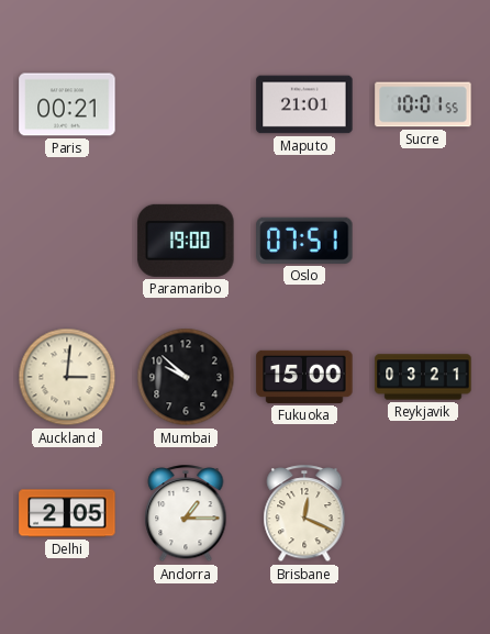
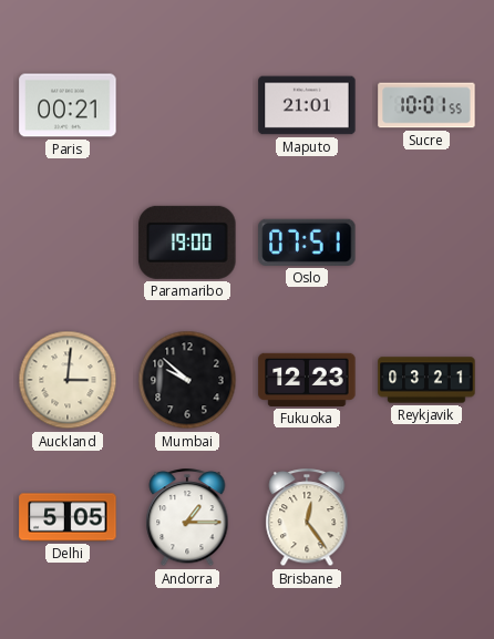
Fukuoka: 15:00 -> 12:23
Delhi: 2:05 -> 5:05
Brisbane: 12:19 -> 12:24
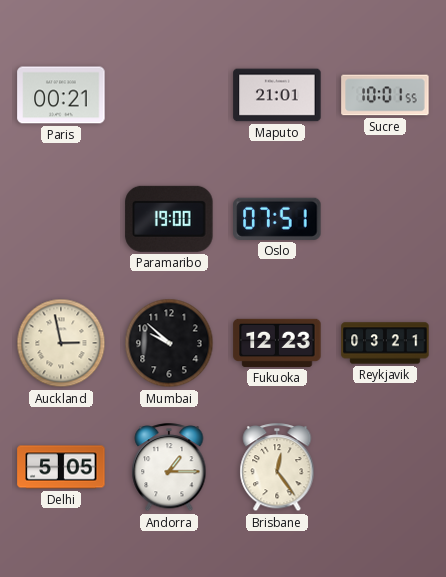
Auckland: 3:01 -> 2:58
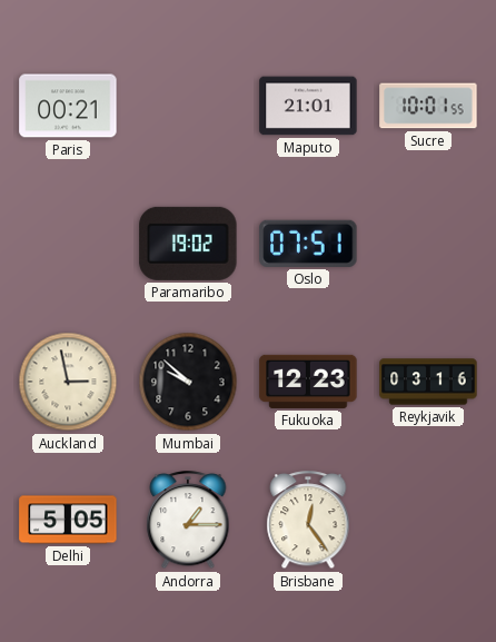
Paramaribo: 19:00 -> 19:02
Reykjavik: 03:21 -> 03:16
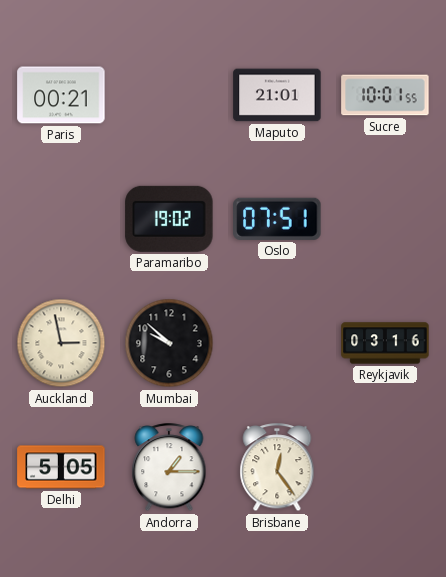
Fukuoka: 12:23 -> none
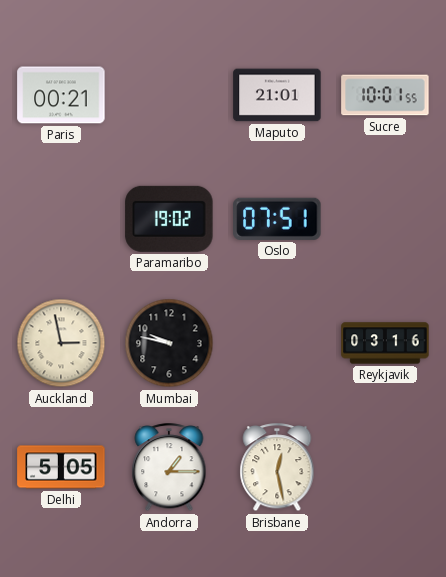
Mumbai: 9:52 -> 9:47
Brisbane: 12:24 -> 12:28
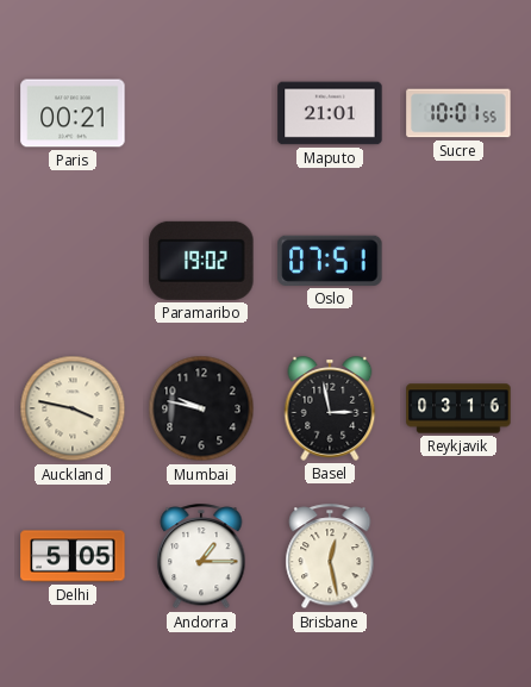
Auckland: 2:58 -> 3:47
Basel: none -> 2:58
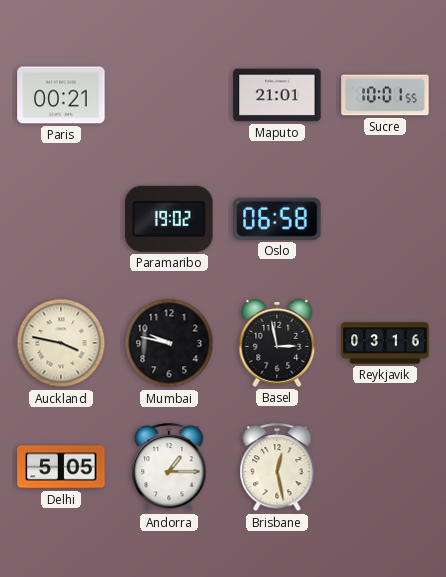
Oslo: 07:51 -> 06:58
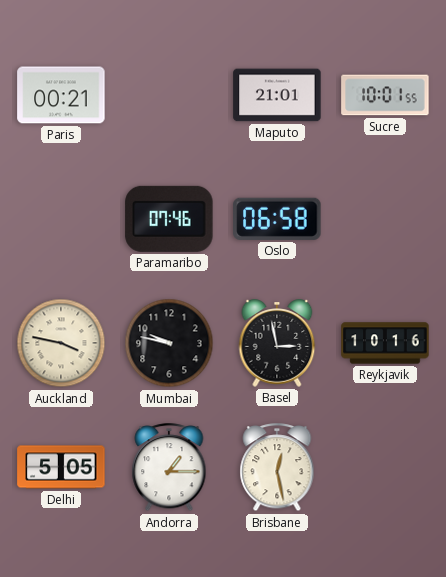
Paramaribo: 19:02 -> 07:46
Reykjavik: 03:16 -> 10:16
